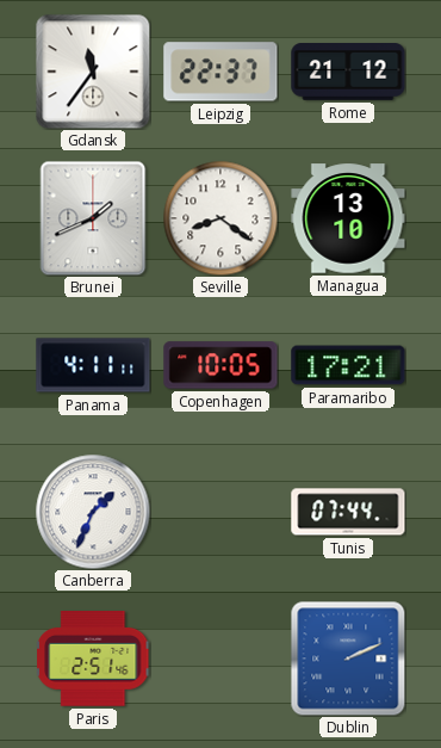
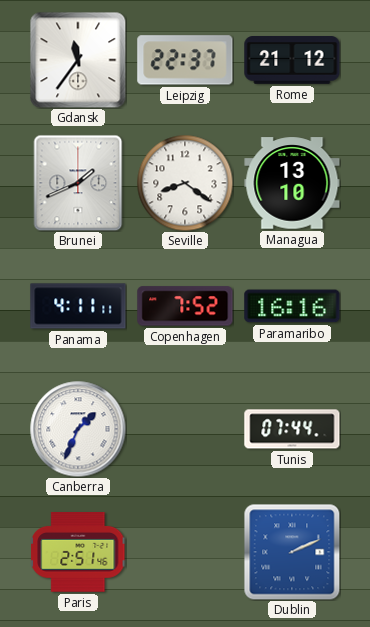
Copenhagen: 10:05 -> 7:52
Paramaribo: 17:21 -> 16:16
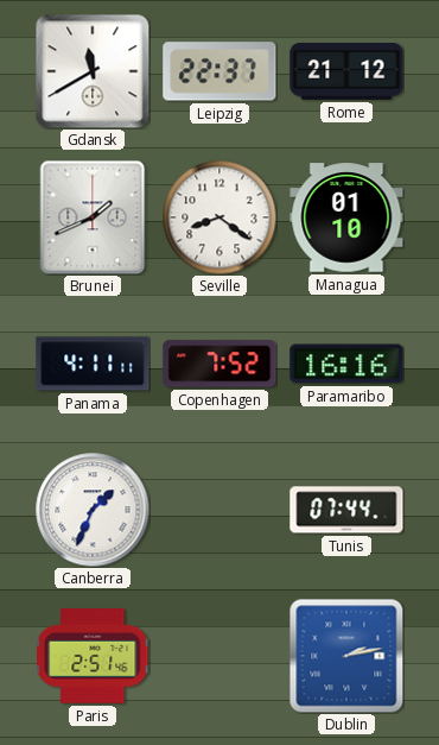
Gdansk: 11:36 -> 11:40
Managua: 13:10 -> 01:10
Dublin: 2:11 -> 2:13
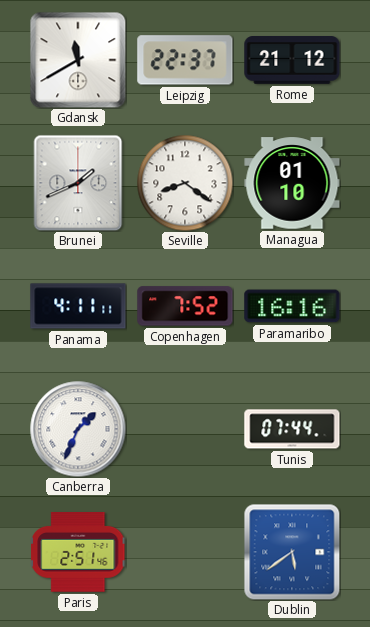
Dublin: 2:13 -> 5:39
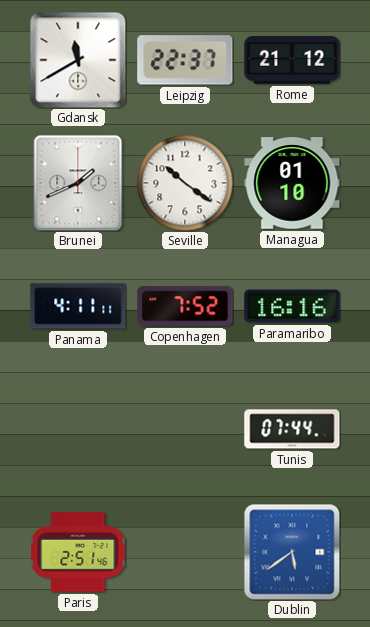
Seville: 8:21 -> 10:21
Canberra: 1:34 -> none
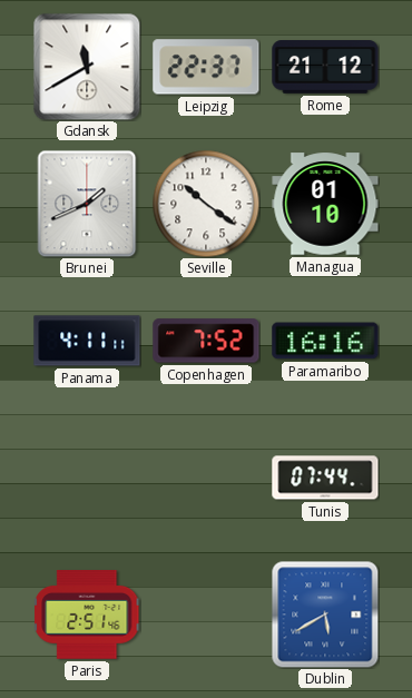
Dublin: 5:39 -> 5:40
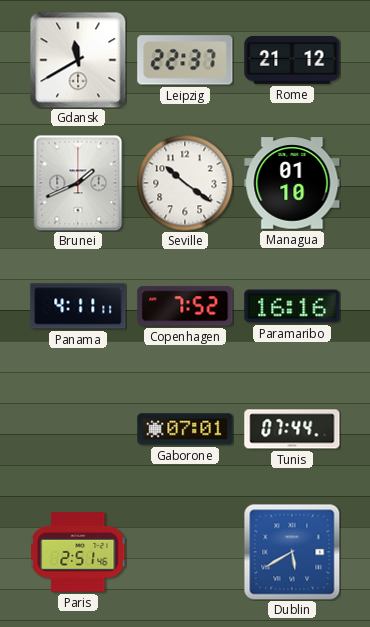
Gaborone: none -> 07:01
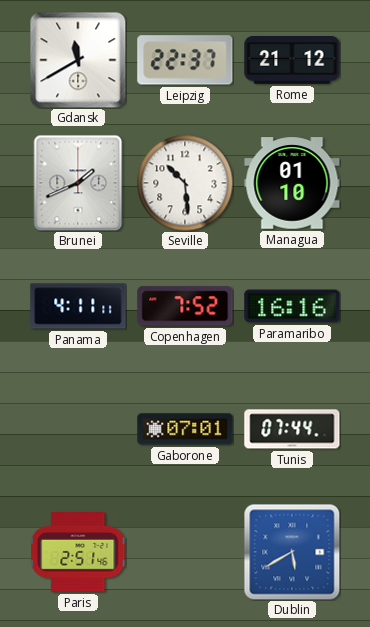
Seville: 10:21 -> 10:29
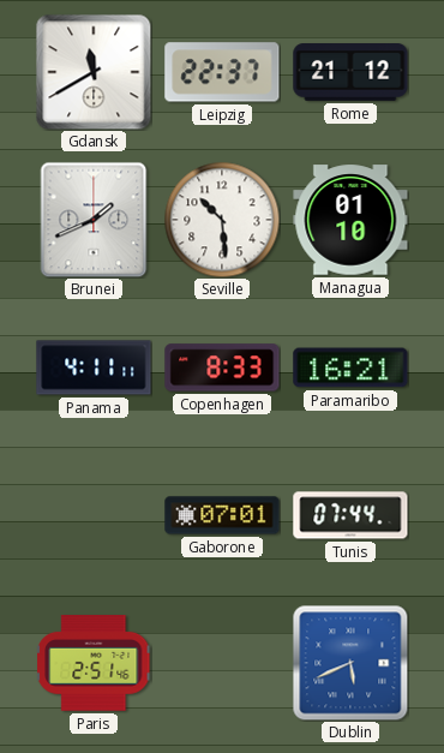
Copenhagen: 7:52 -> 8:33
Paramaribo: 16:16 -> 16:21
Dublin: 5:40 -> 5:41
